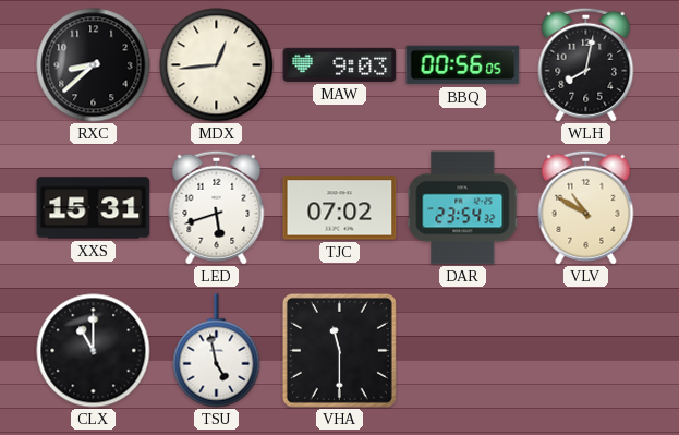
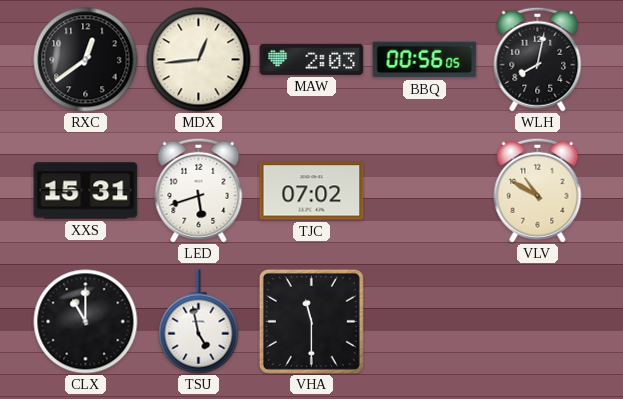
RXC: 8:38 -> 12:39
MAW: 9:03 -> 2:03
DAR: 23:54 -> none
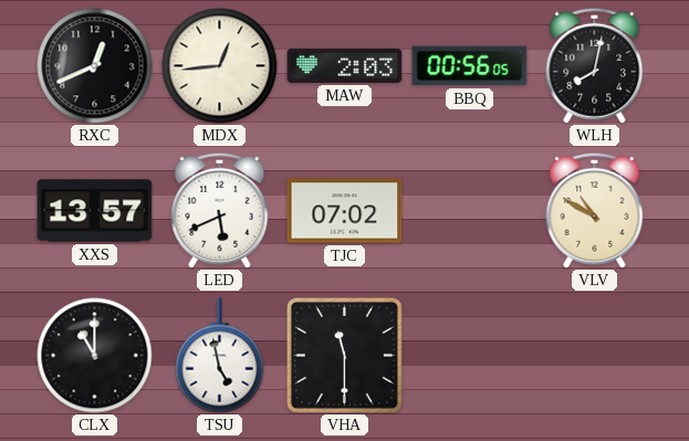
RXC: 12:39 -> 12:41
XXS: 15:31 -> 13:57
LED: 5:42 -> 5:41
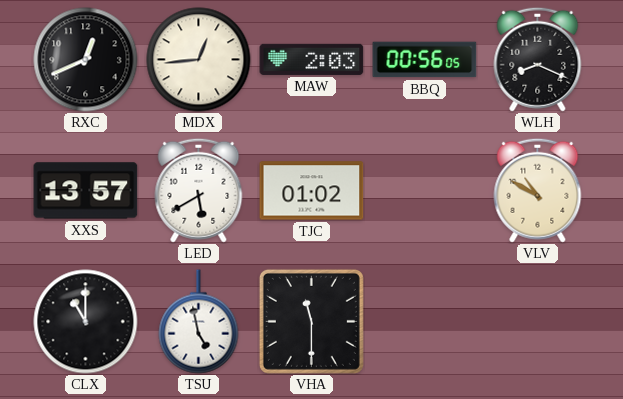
WLH: 8:02 -> 8:19
LED: 5:41 -> 5:40
TJC: 07:02 -> 01:02
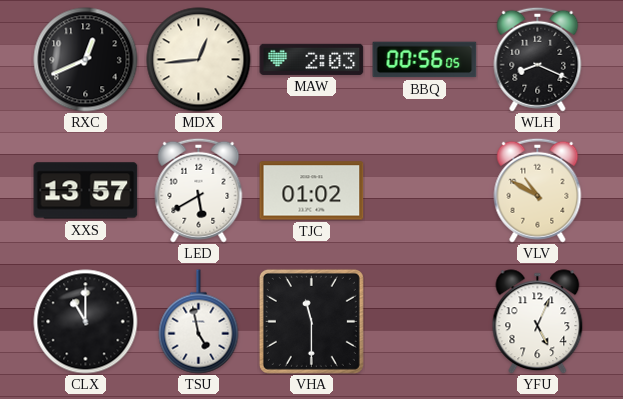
YFU: none -> 5:04
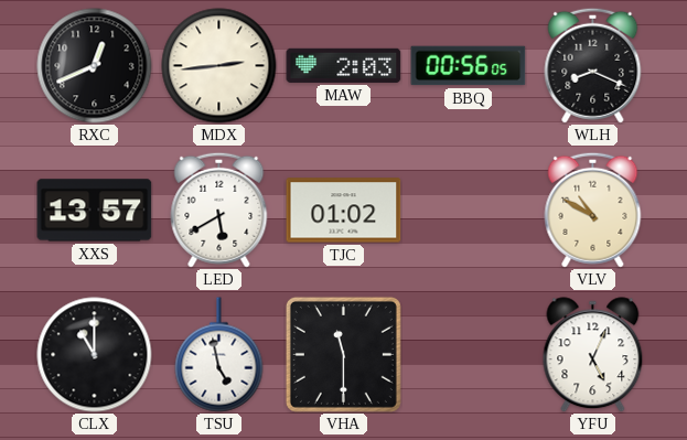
MDX: 12:44 -> 2:44
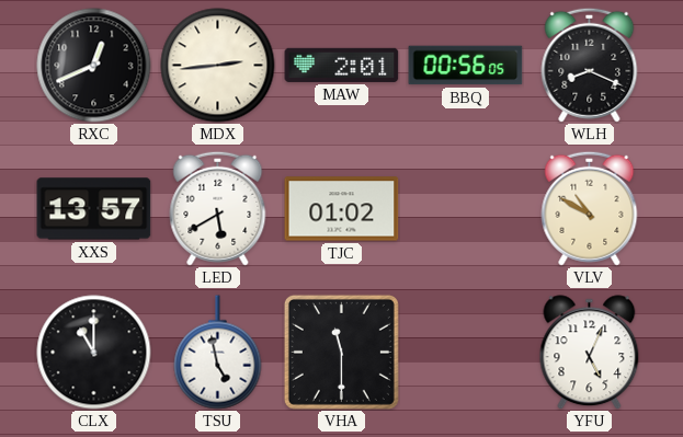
MAW: 2:03 -> 2:01
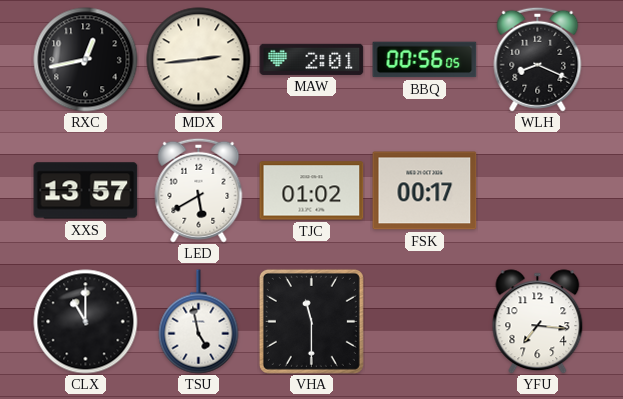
RXC: 12:41 -> 12:43
FSK: none -> 00:17
VLV: 10:50 -> none
YFU: 5:04 -> 7:16
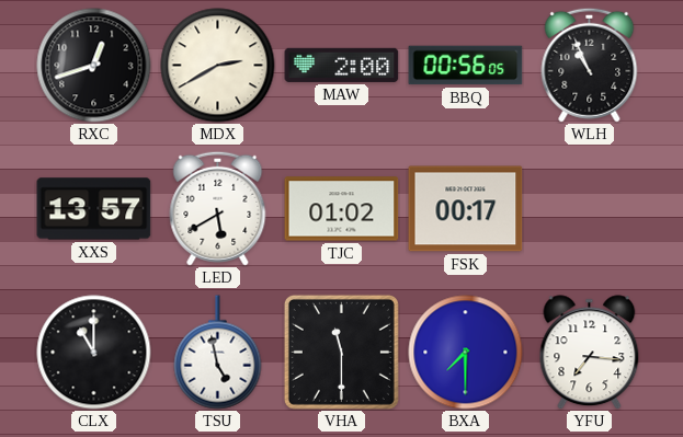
RXC: 12:43 -> 12:42
MDX: 2:44 -> 2:40
MAW: 2:01 -> 2:00
WLH: 8:19 -> 10:56
BXA: none -> 7:30
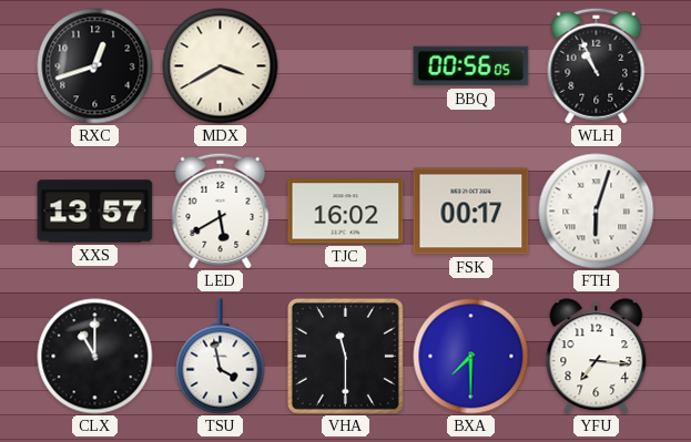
MDX: 2:40 -> 3:40
MAW: 2:00 -> none
TJC: 01:02 -> 16:02
FTH: none -> 6:03
TSU: 4:58 -> 3:58
